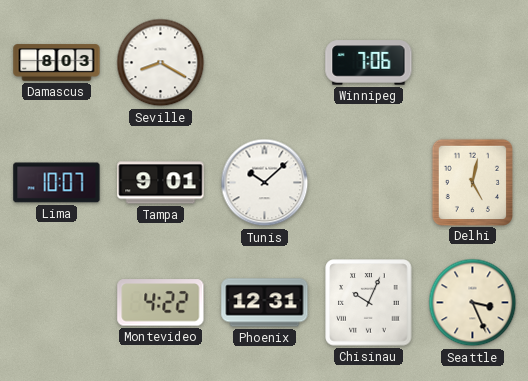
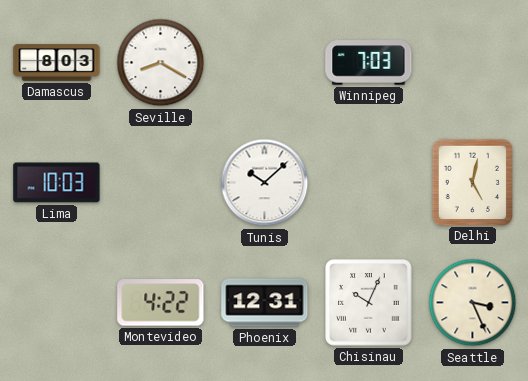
Winnipeg: 7:06 -> 7:03
Lima: 10:07 -> 10:03
Tampa: 9:01 -> none
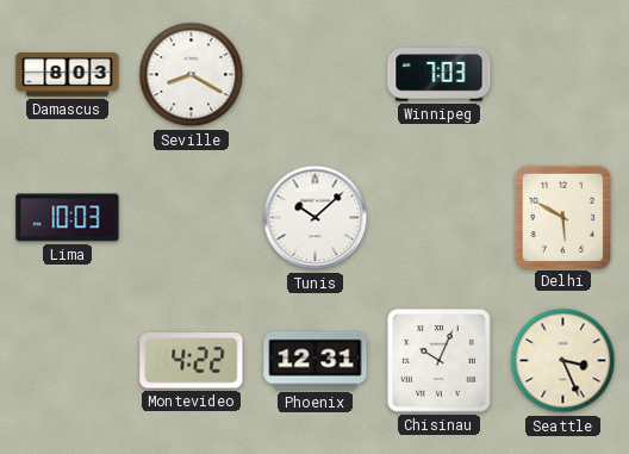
Delhi: 5:02 -> 5:50
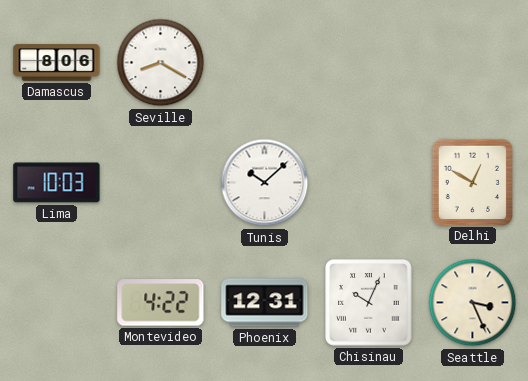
Damascus: 8:03 -> 8:06
Winnipeg: 7:03 -> none
Delhi: 5:50 -> 12:50
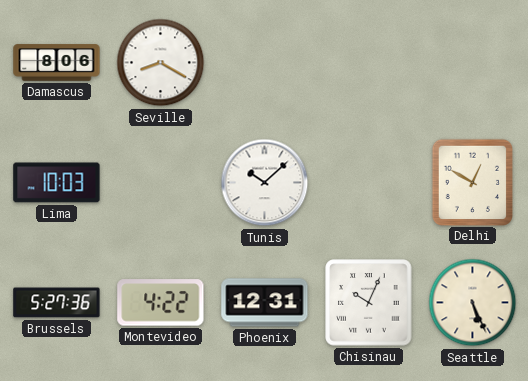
Brussels: none -> 5:27
Seattle: 3:26 -> 5:26
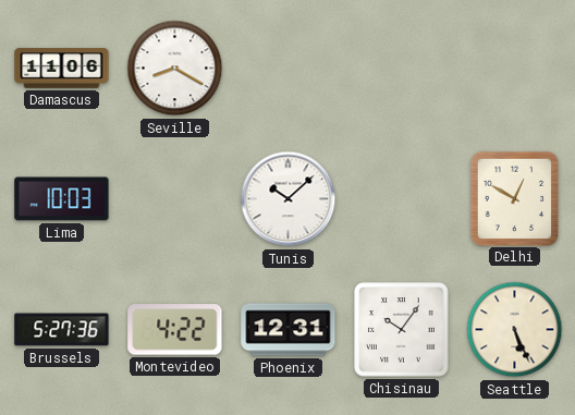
Damascus: 8:06 -> 11:06
Chisinau: 10:04 -> 10:06
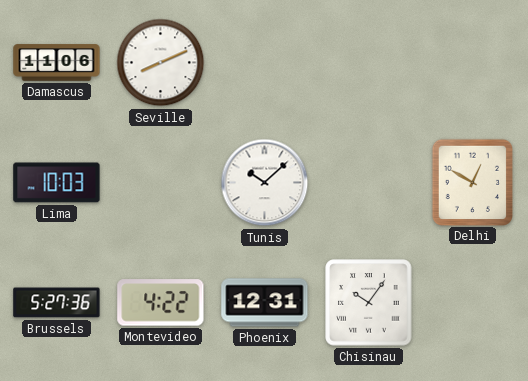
Seville: 8:20 -> 8:11
Seattle: 5:26 -> none
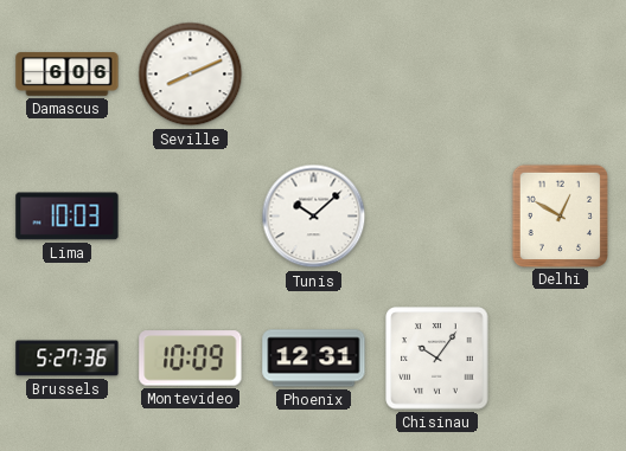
Damascus: 11:06 -> 6:06
Montevideo: 4:22 -> 10:09
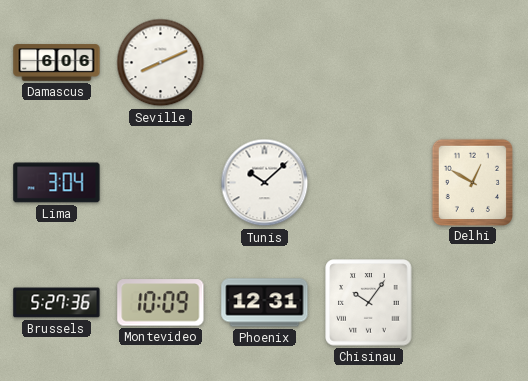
Lima: 10:03 -> 3:04
